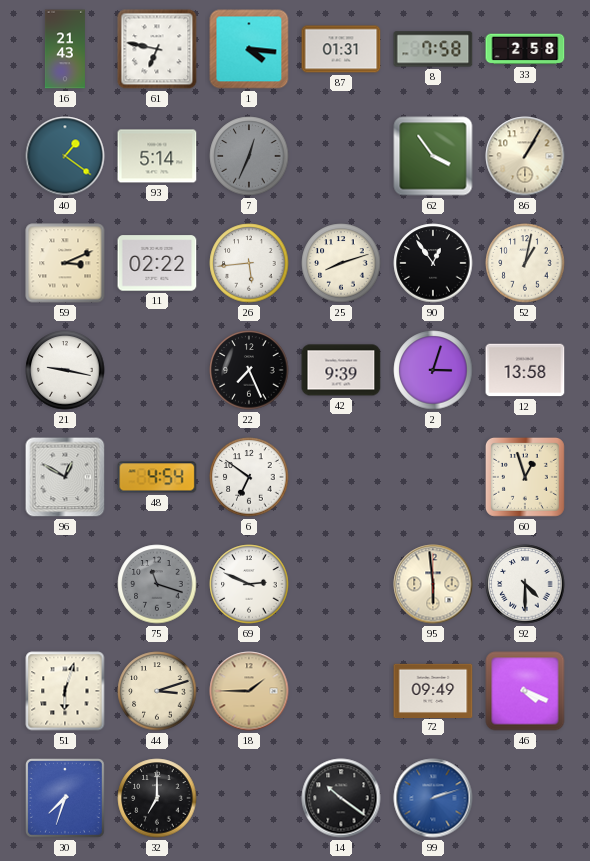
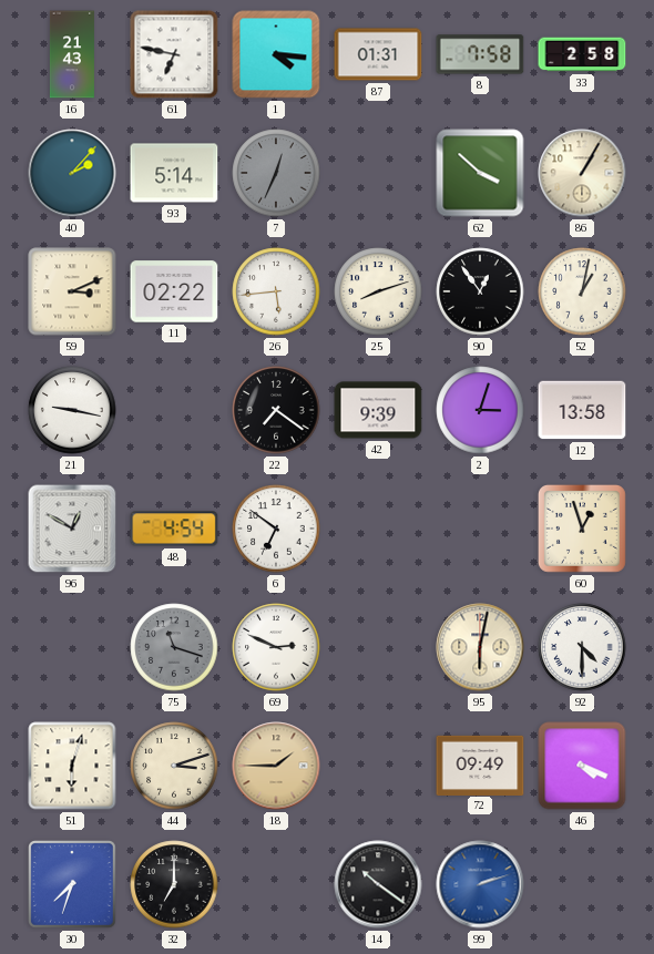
40: 1:21 -> 2:07
62: 3:54 -> 3:52
22: 7:26 -> 7:21
95: 5:59 -> 6:02
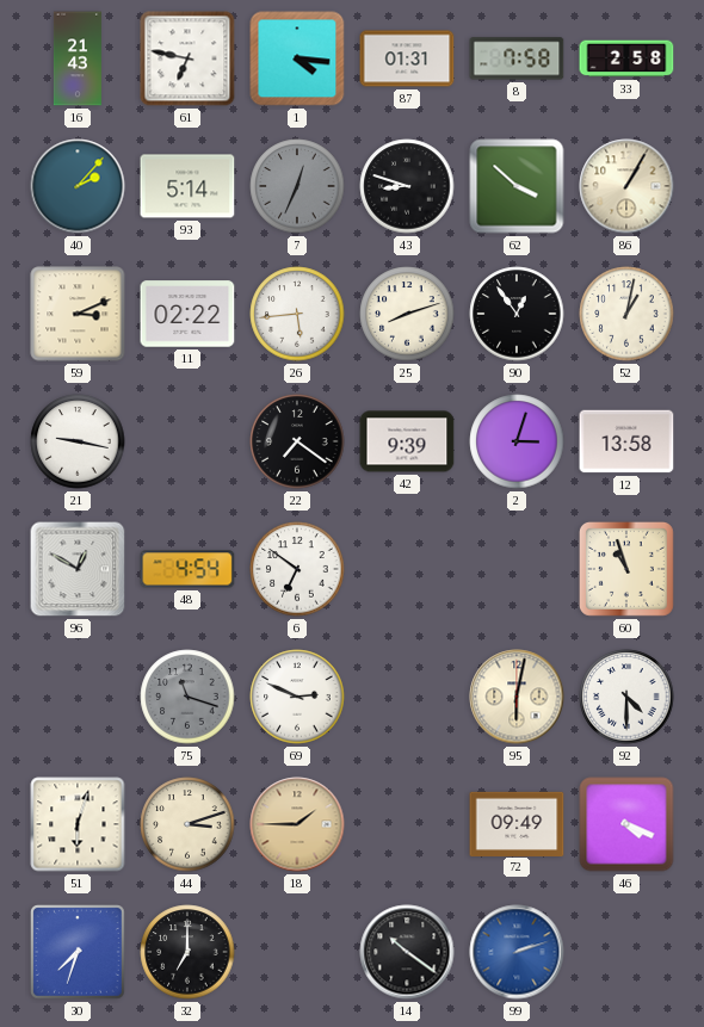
43: none -> 8:48
60: 12:57 -> 10:57
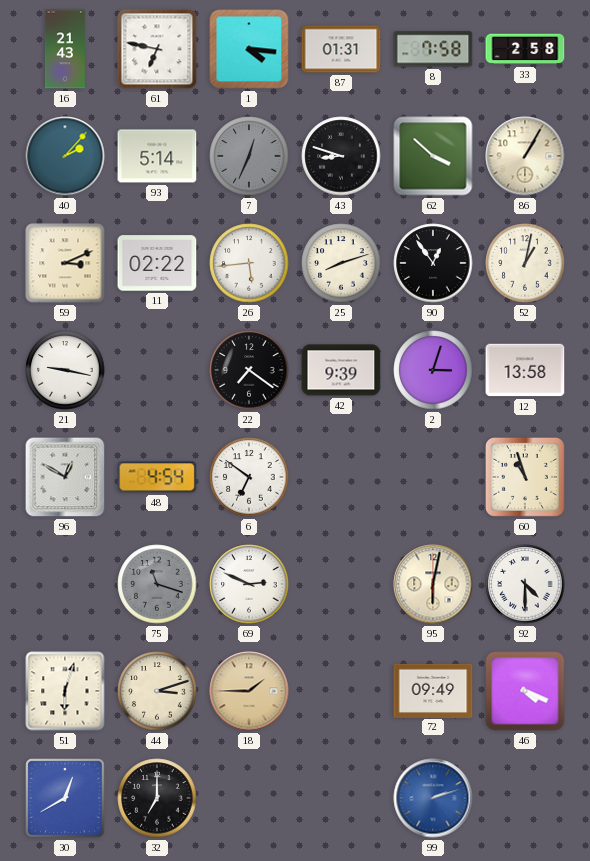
30: 7:33 -> 12:40
14: 10:21 -> none
